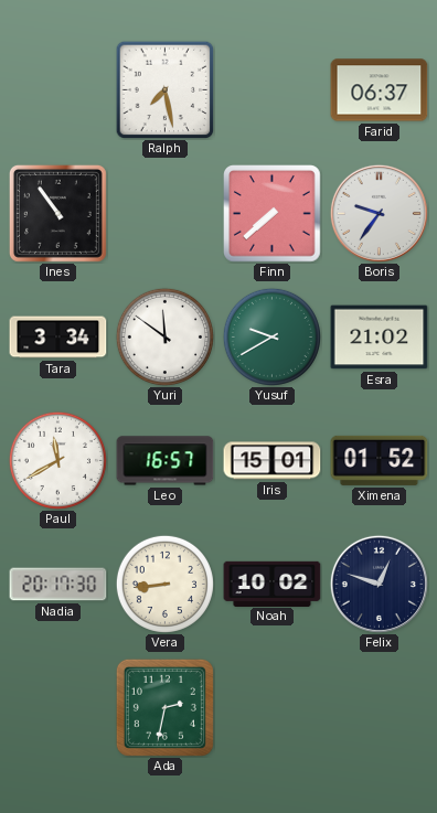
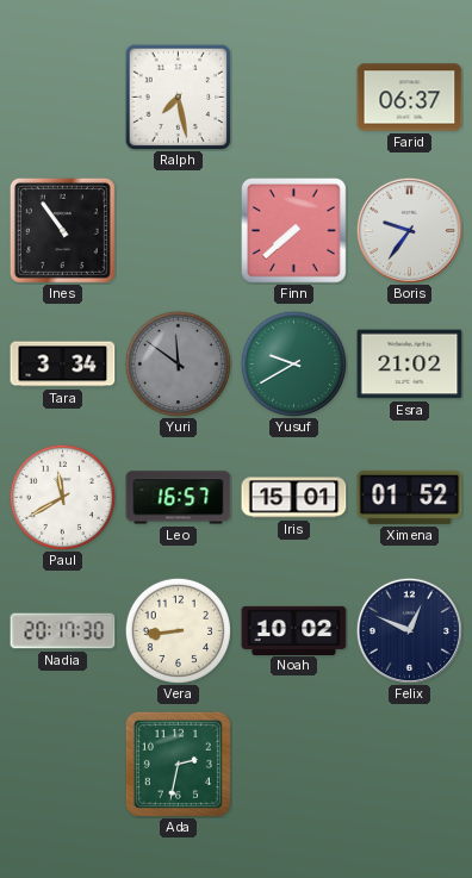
Yuri dial: white -> grey
Felix: 12:48 -> 12:49
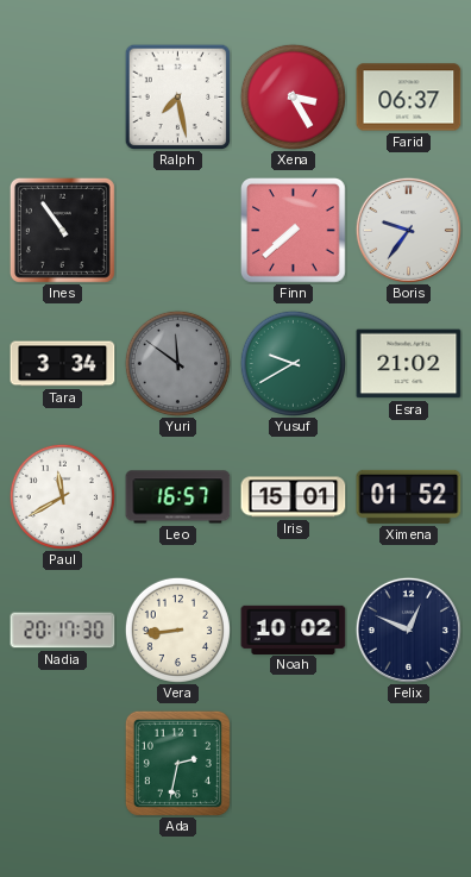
Xena: none -> 3:25
